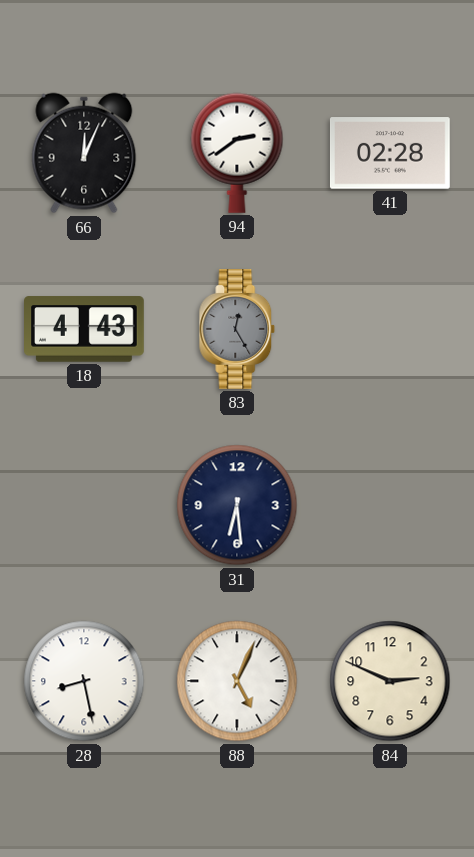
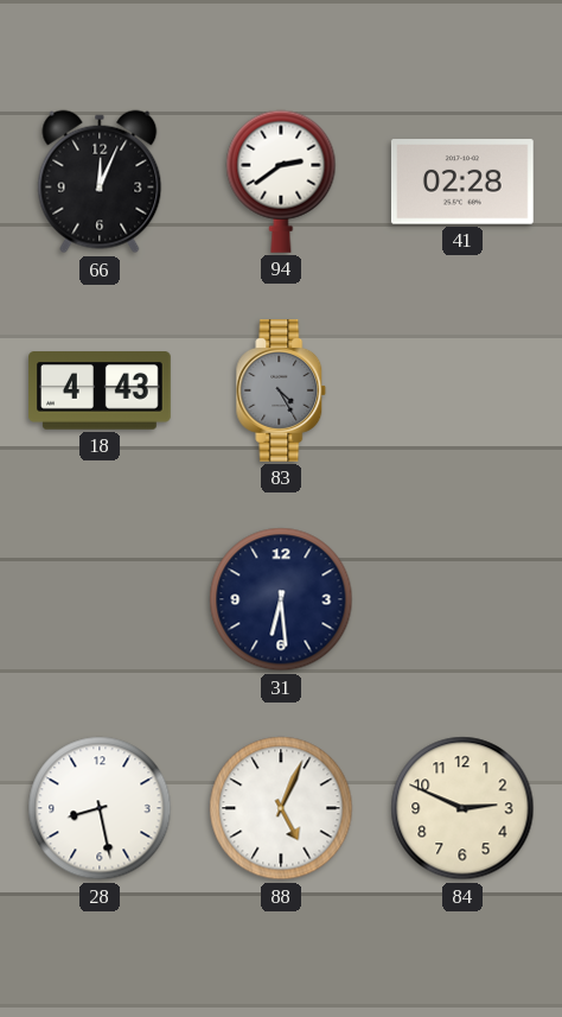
83: 12:25 -> 4:25
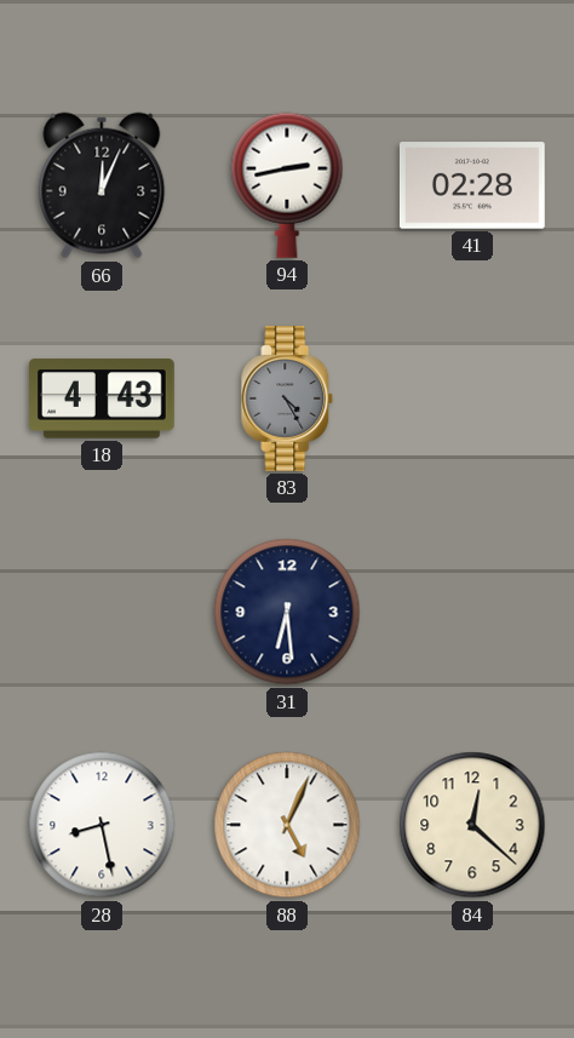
94: 2:39 -> 2:43
84: 2:49 -> 12:22
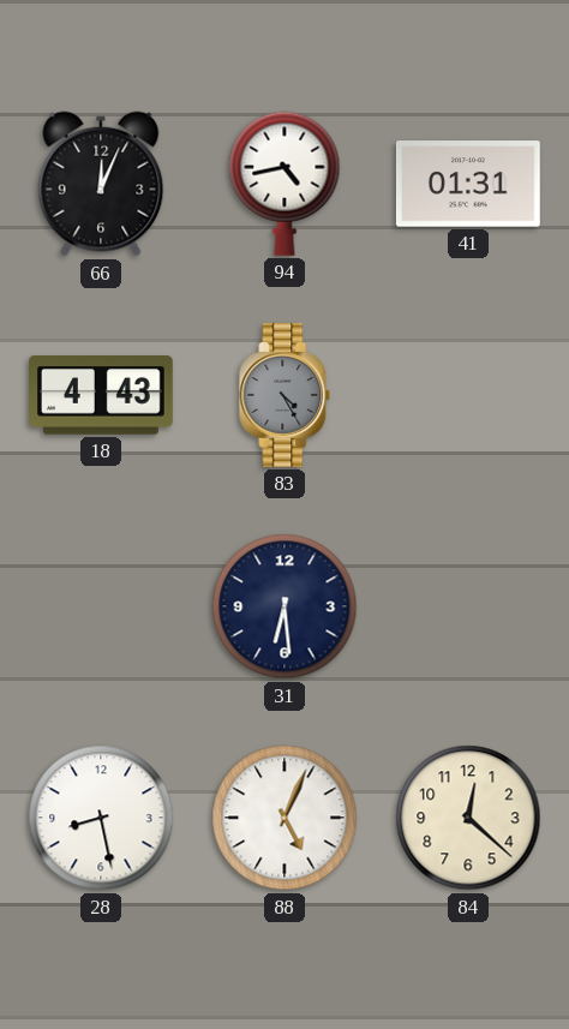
94: 2:43 -> 4:43
41: 02:28 -> 01:31
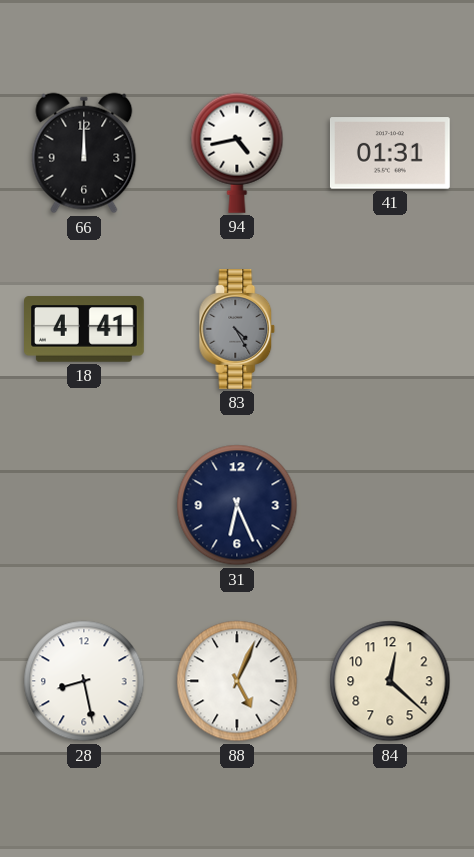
66: 12:04 -> 12:00
18: 4:43 -> 4:41
31: 6:29 -> 6:26
